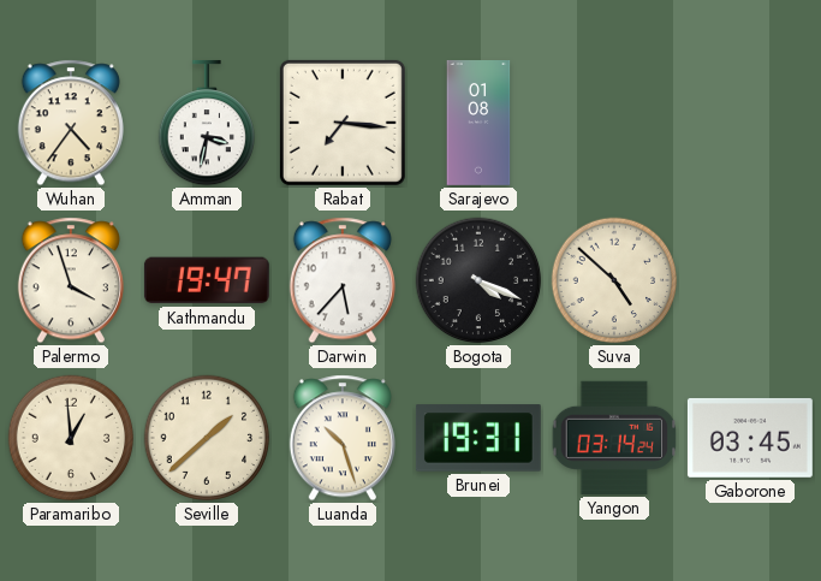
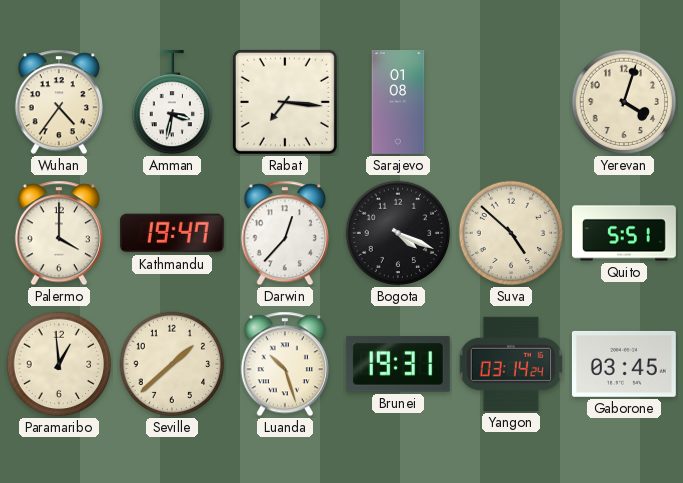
Yerevan: none -> 4:03
Palermo: 3:57 -> 4:00
Darwin: 5:37 -> 12:37
Quito: none -> 5:51
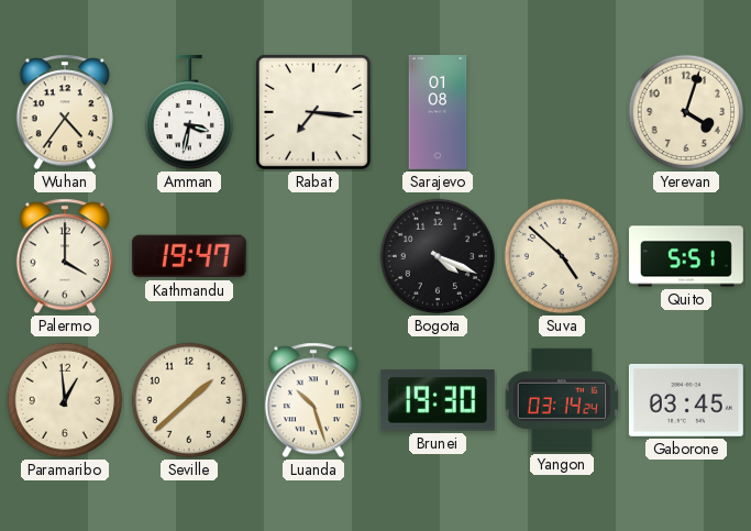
Darwin: 12:37 -> none
Brunei: 19:31 -> 19:30
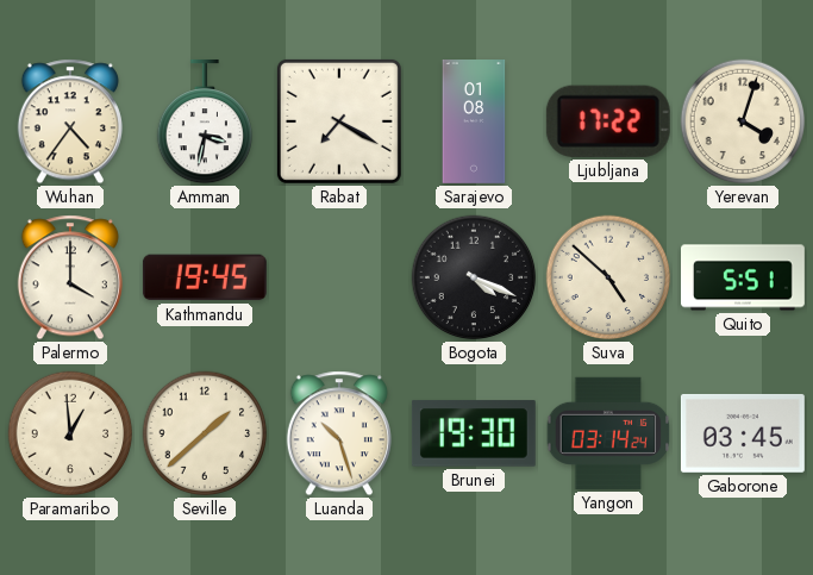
Rabat: 7:16 -> 7:20
Ljubljana: none -> 17:22
Kathmandu: 19:47 -> 19:45
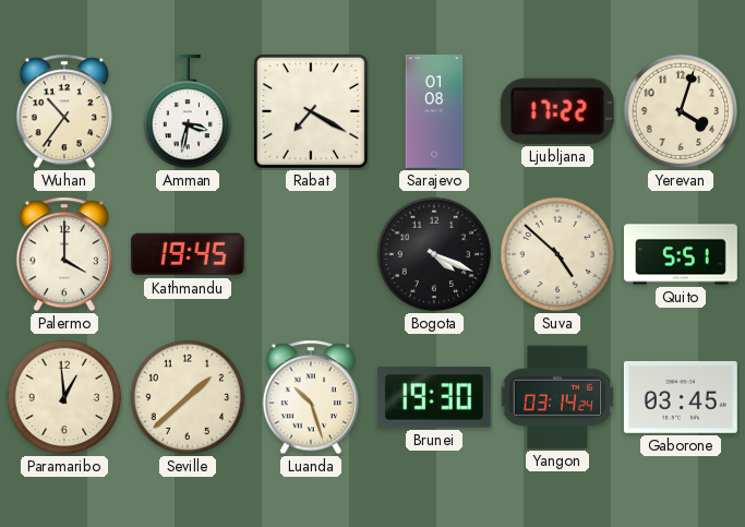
Wuhan: 4:36 -> 10:36
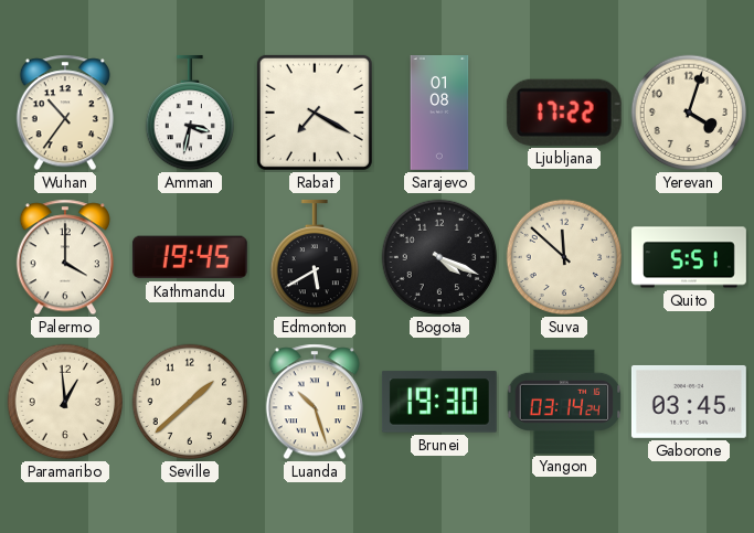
Edmonton: none -> 5:40
Suva: 4:52 -> 11:52
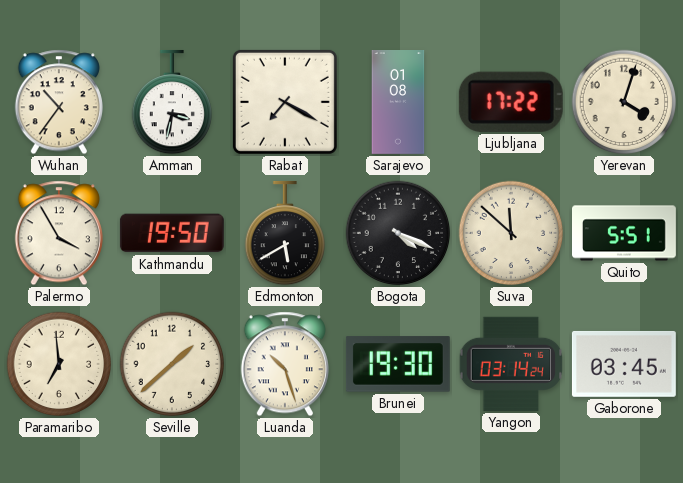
Palermo: 4:00 -> 3:55
Kathmandu: 19:45 -> 19:50
Paramaribo: 12:59 -> 6:59
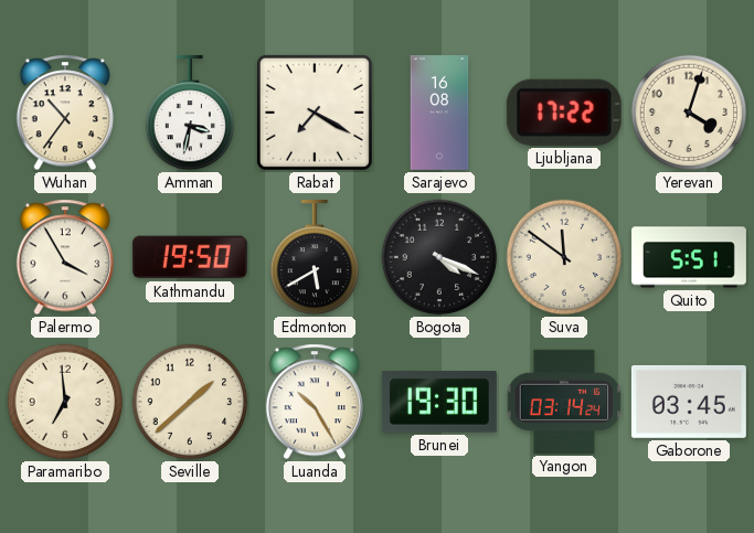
Sarajevo: 01:08 -> 16:08
Suva: 11:52 -> 11:51
Luanda: 10:27 -> 10:25
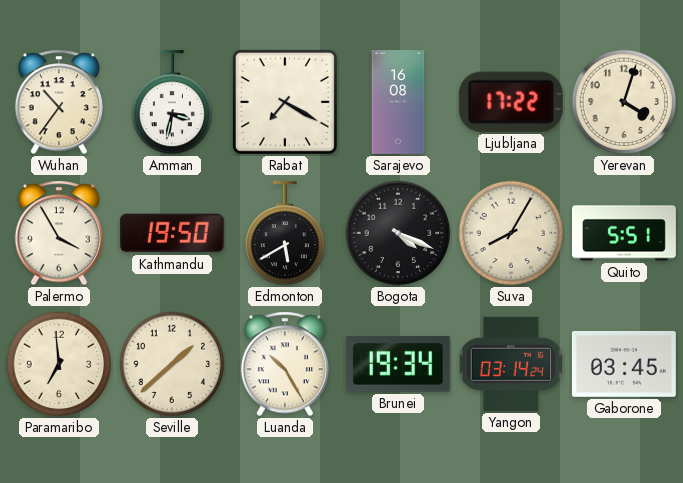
Suva: 11:51 -> 8:05
Brunei: 19:30 -> 19:34
